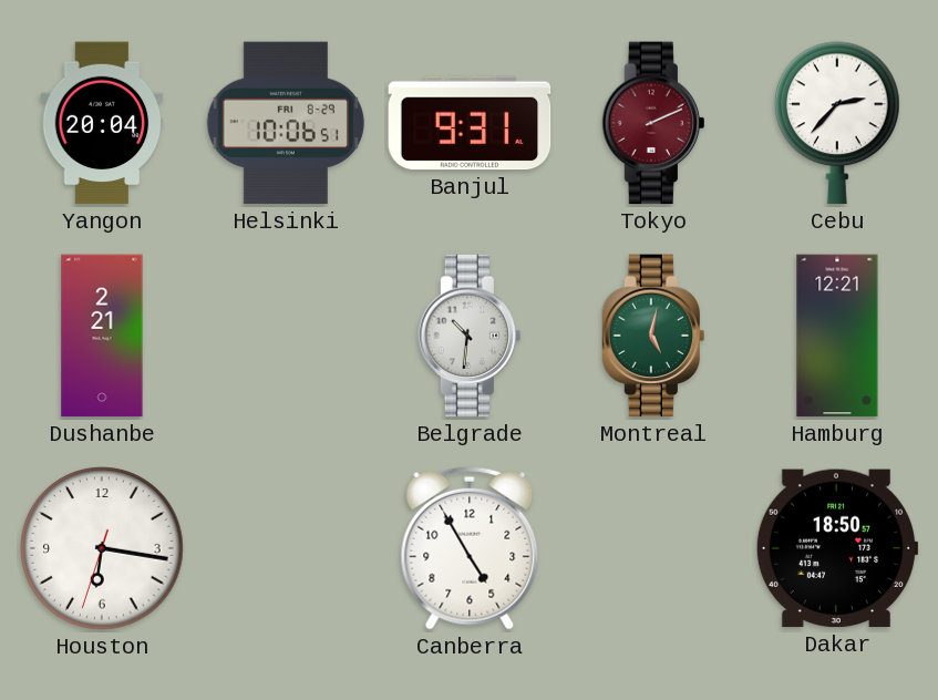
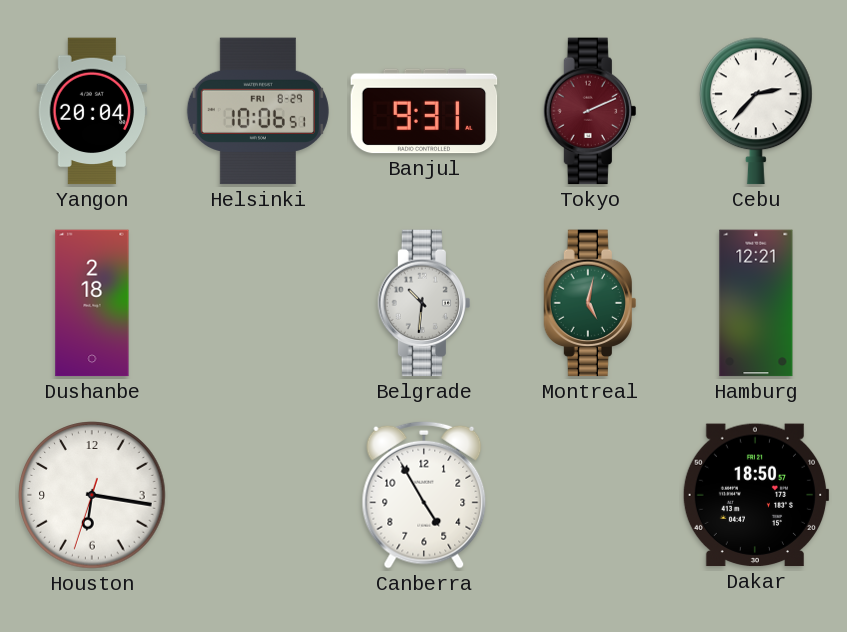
Dushanbe: 2:21 -> 2:18
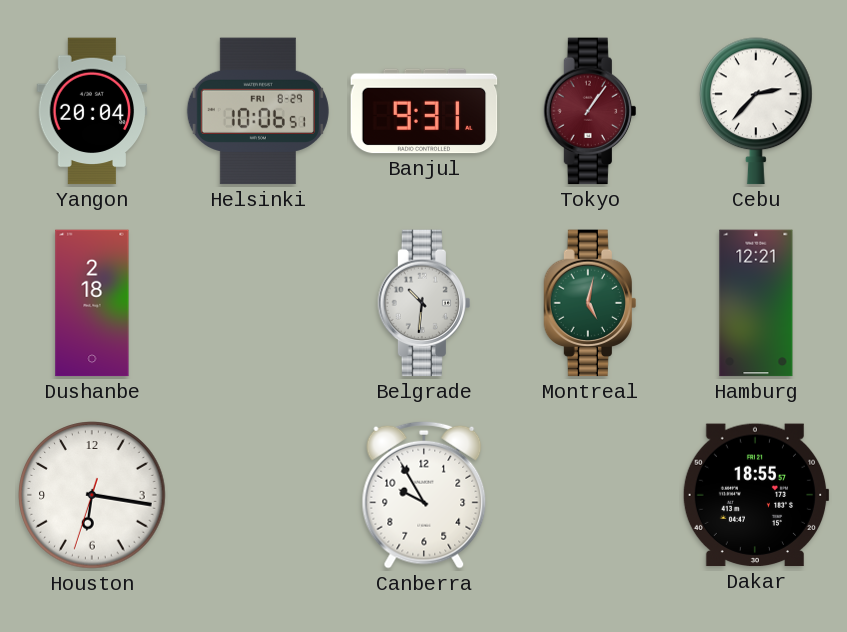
Tokyo: 2:11 -> 1:06
Canberra: 4:55 -> 9:55
Dakar: 18:50 -> 18:55
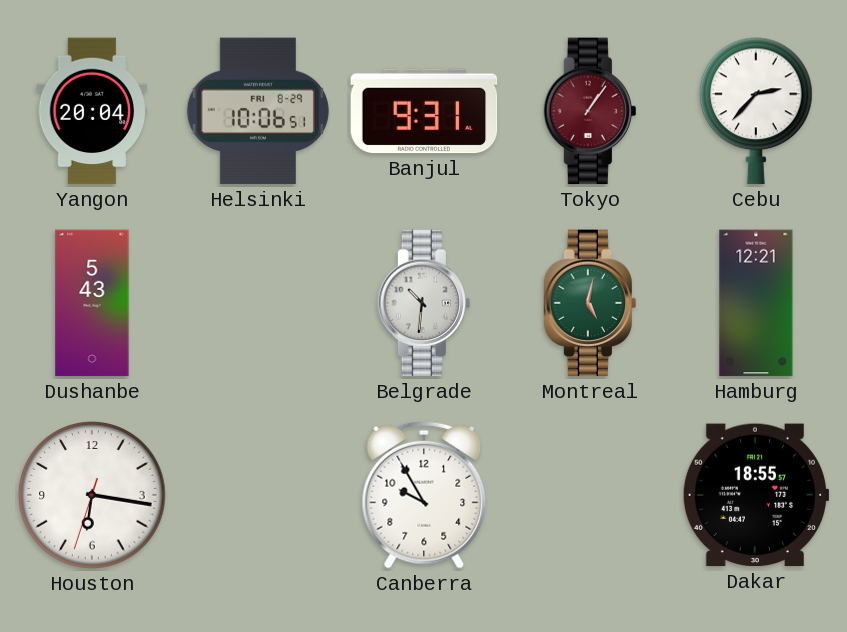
Dushanbe: 2:18 -> 5:43
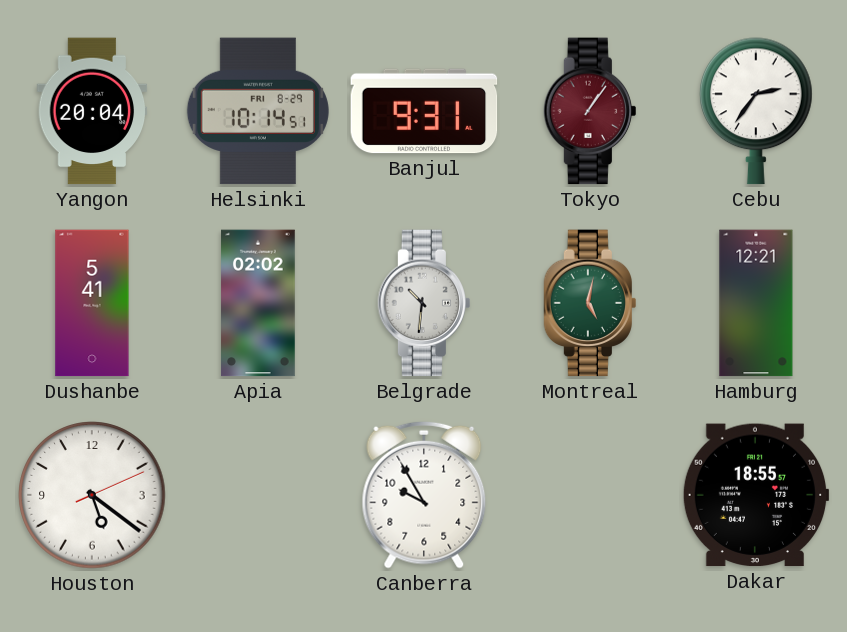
Helsinki: 10:06 -> 10:14
Cebu: 2:37 -> 2:36
Dushanbe: 5:43 -> 5:41
Apia: none -> 02:02
Houston: 6:16 -> 5:21
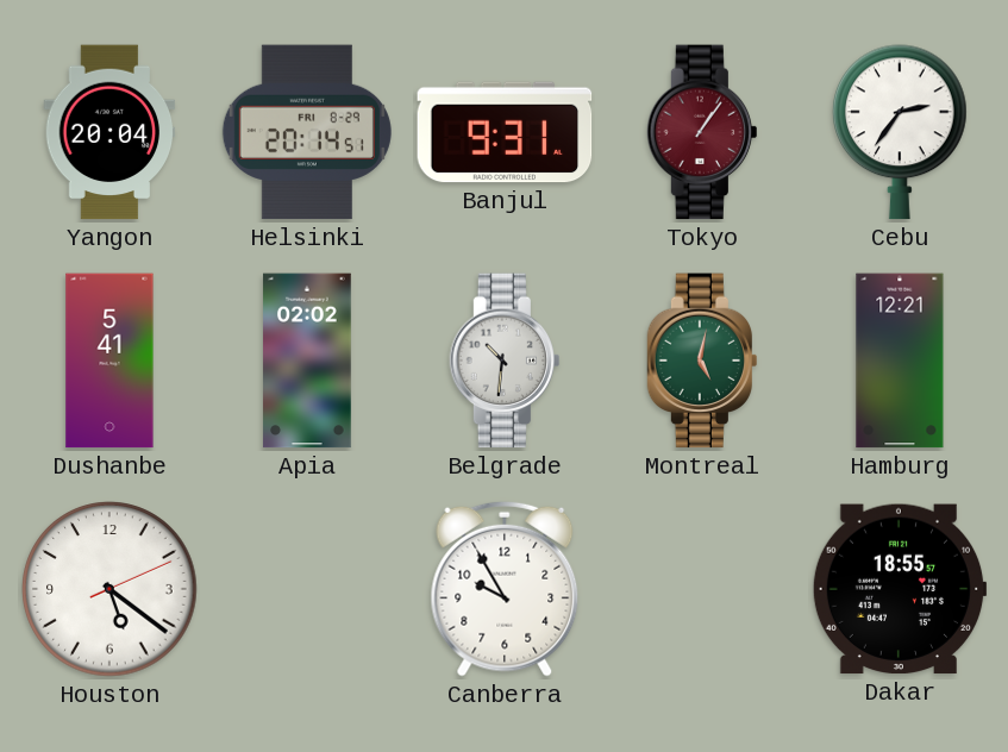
Helsinki: 10:14 -> 20:14
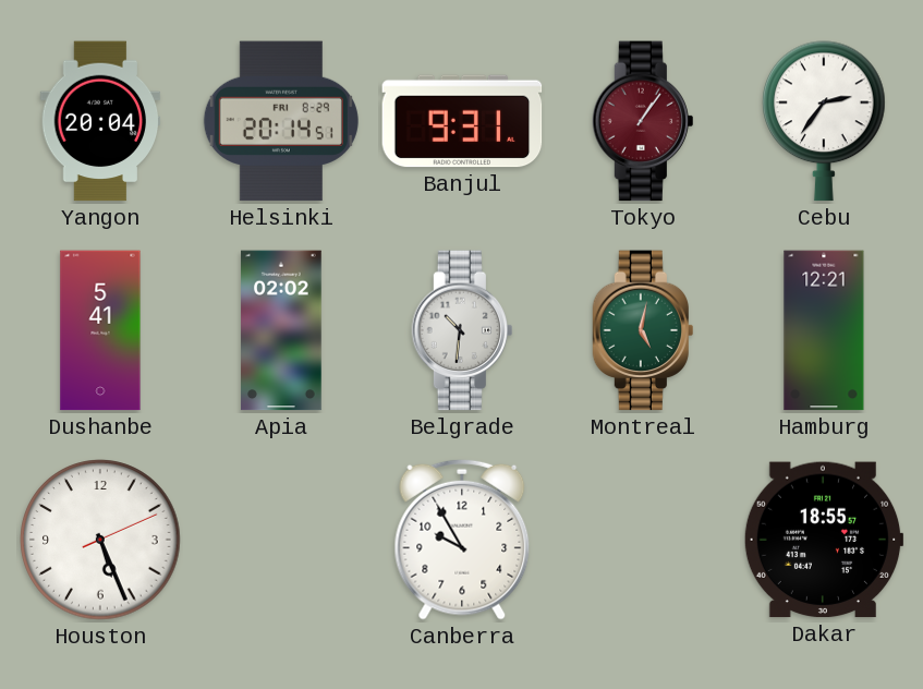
Houston: 5:21 -> 5:26
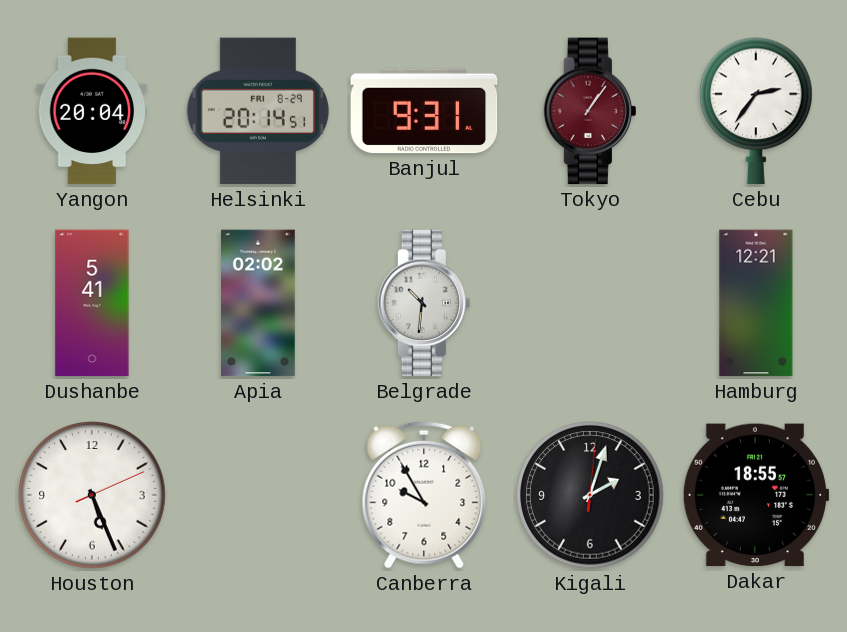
Montreal: 5:02 -> none
Kigali: none -> 2:03
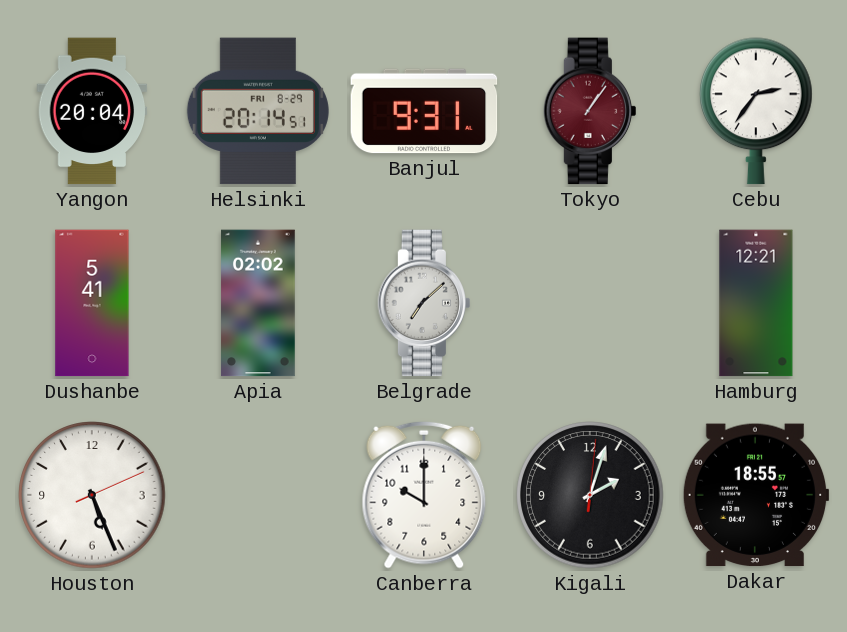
Belgrade: 10:31 -> 7:08
Canberra: 9:55 -> 10:00
